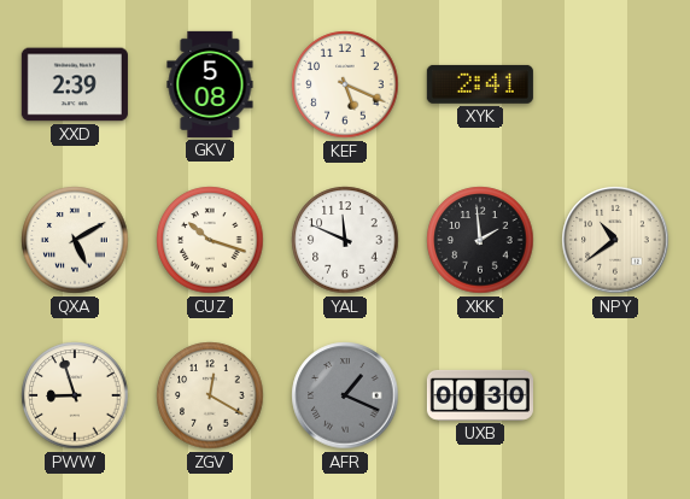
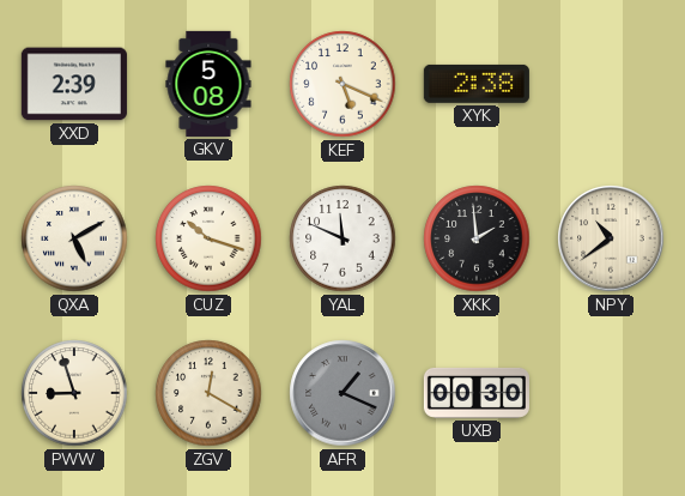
XYK: 2:41 -> 2:38
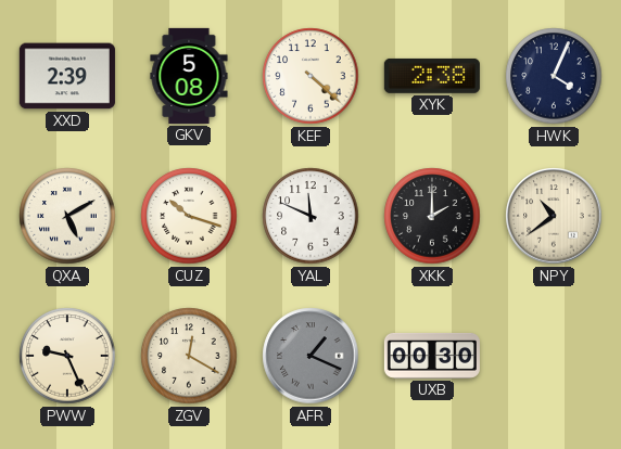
KEF: 5:19 -> 4:22
HWK: none -> 4:04
XKK: 1:59 -> 2:00
PWW: 8:57 -> 9:26
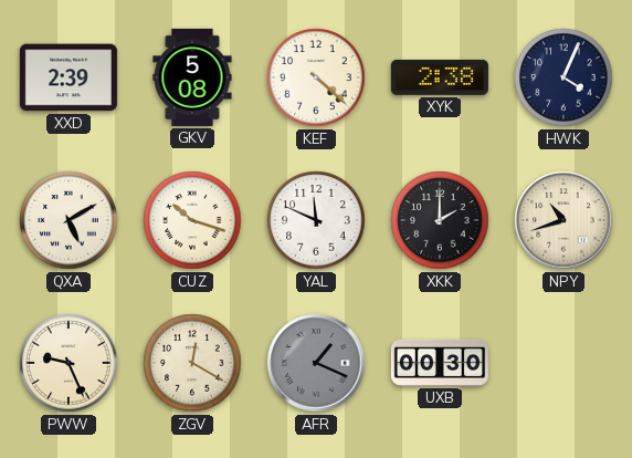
NPY: 10:39 -> 10:42
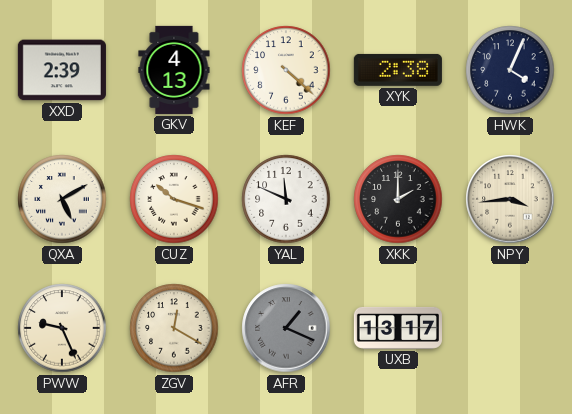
GKV: 5:08 -> 4:13
NPY: 10:42 -> 3:44
UXB: 00:30 -> 13:17
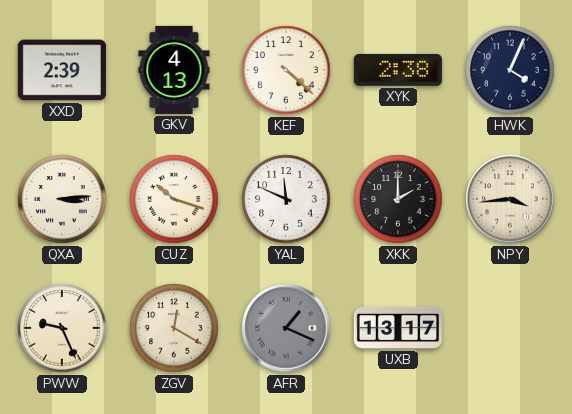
QXA: 5:10 -> 3:14
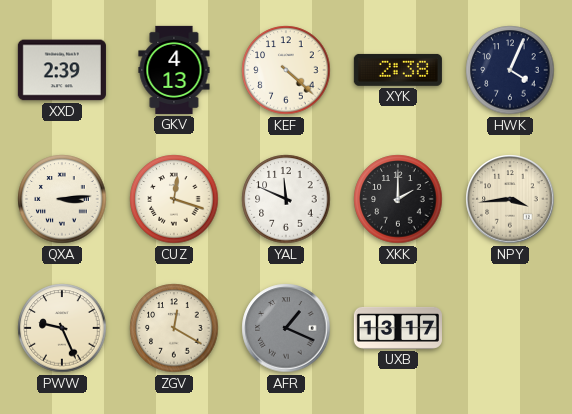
CUZ: 10:18 -> 12:18
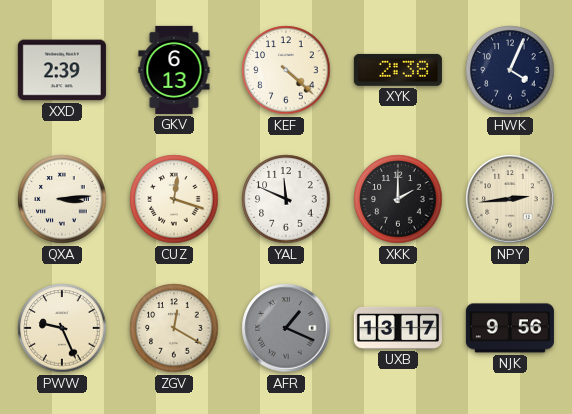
GKV: 4:13 -> 6:13
NPY: 3:44 -> 2:44
NJK: none -> 9:56
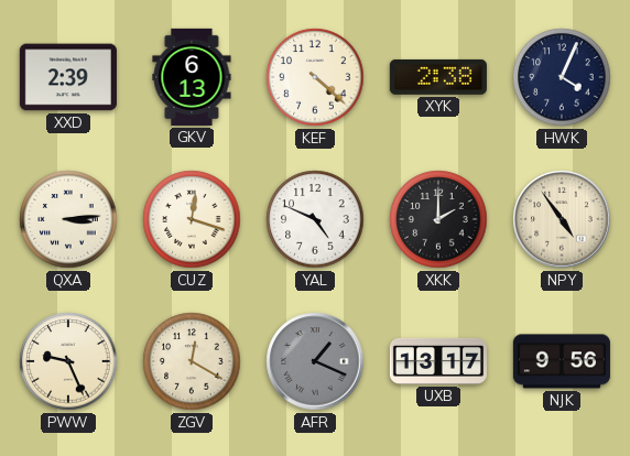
YAL: 11:49 -> 4:49
NPY: 2:44 -> 4:54
